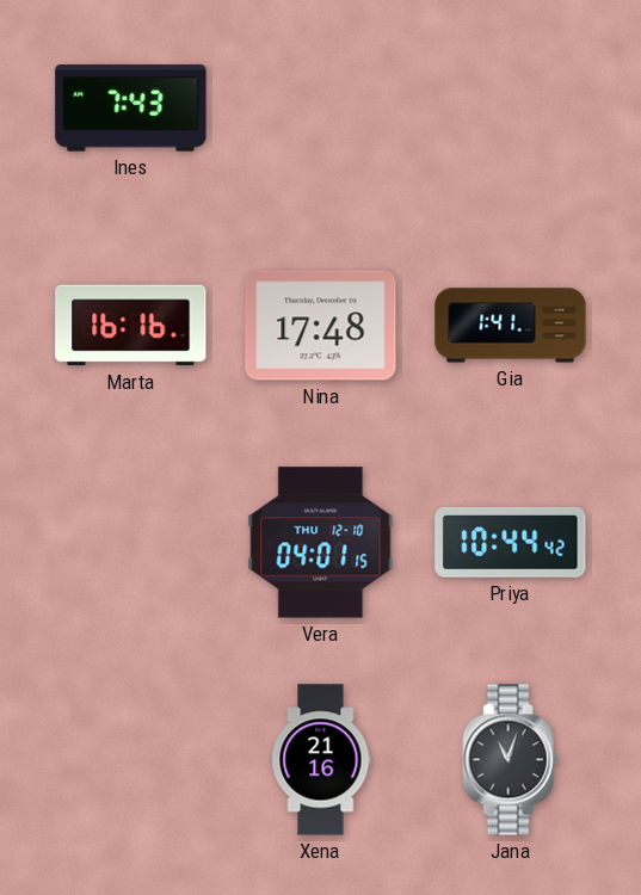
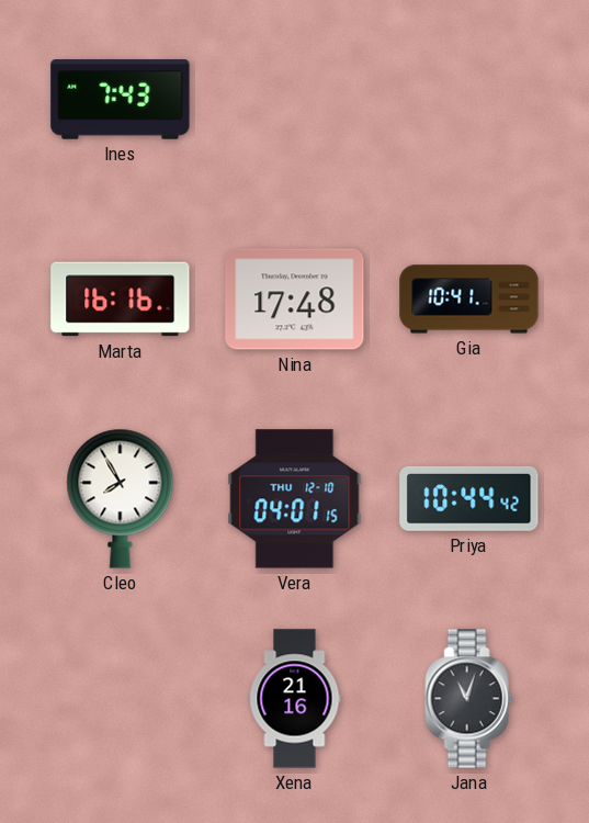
Gia: 1:41 -> 10:41
Cleo: none -> 7:55
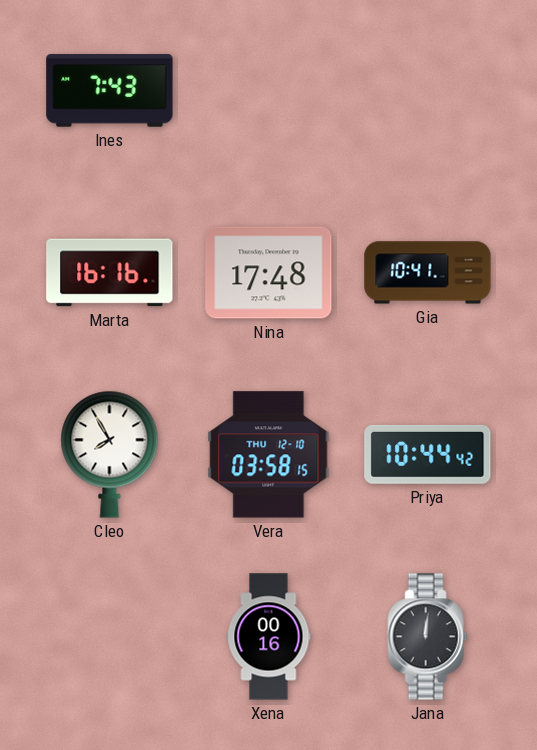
Vera: 04:01 -> 03:58
Xena: 21:16 -> 00:16
Jana: 11:03 -> 12:01
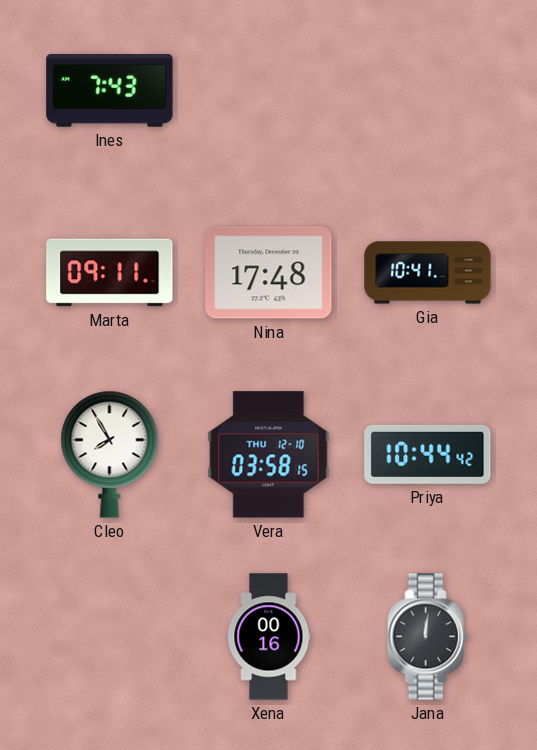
Marta: 16:16 -> 09:11
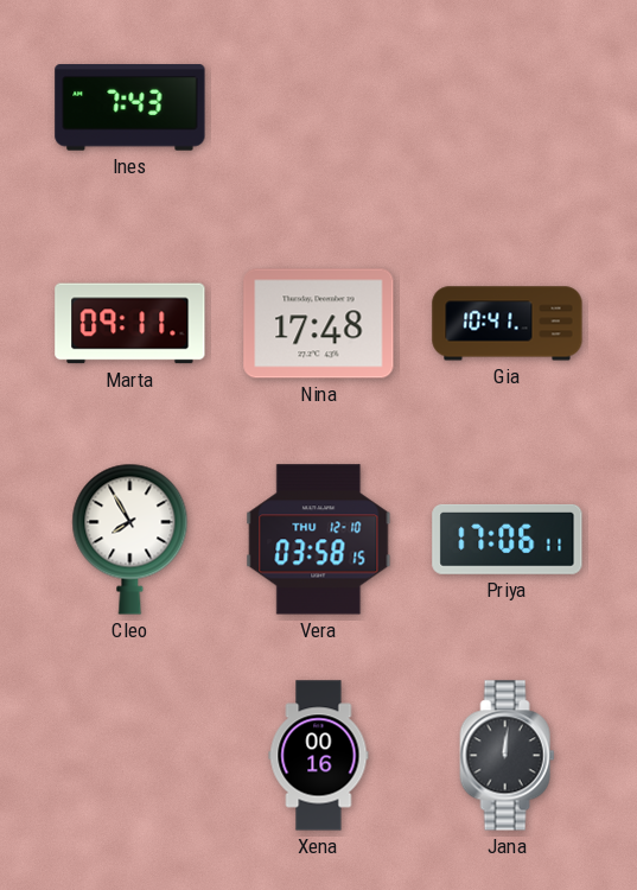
Priya: 10:44 -> 17:06
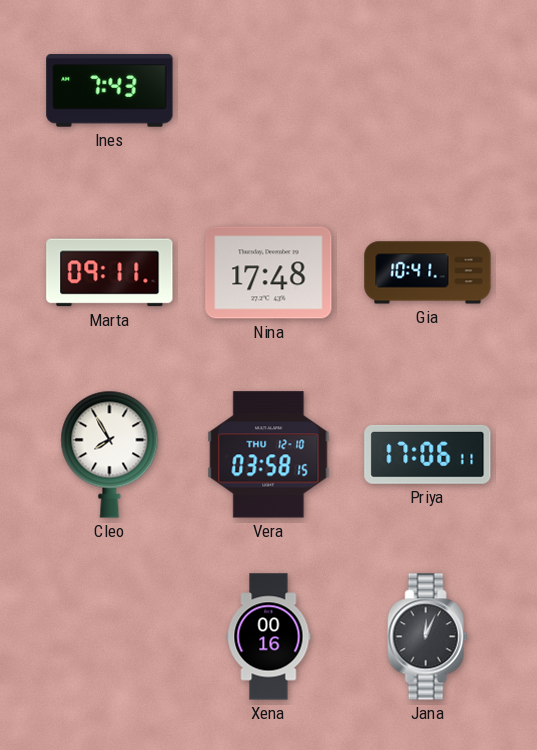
Jana: 12:01 -> 12:04
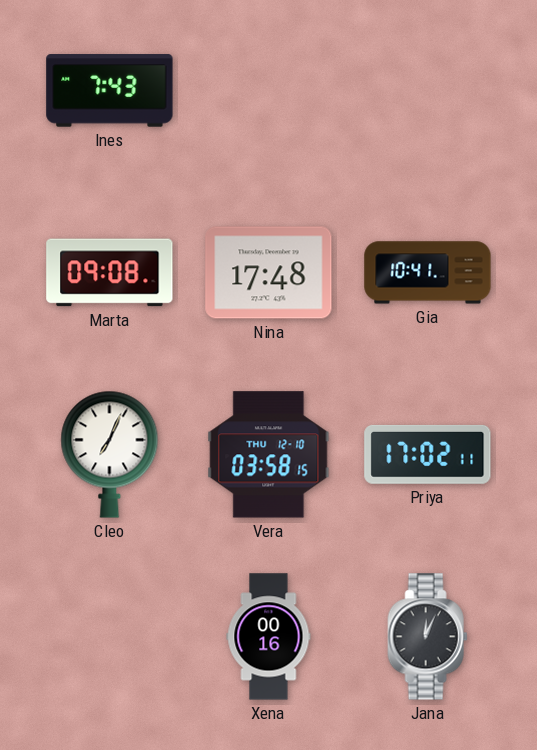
Marta: 09:11 -> 09:08
Cleo: 7:55 -> 7:04
Priya: 17:06 -> 17:02
